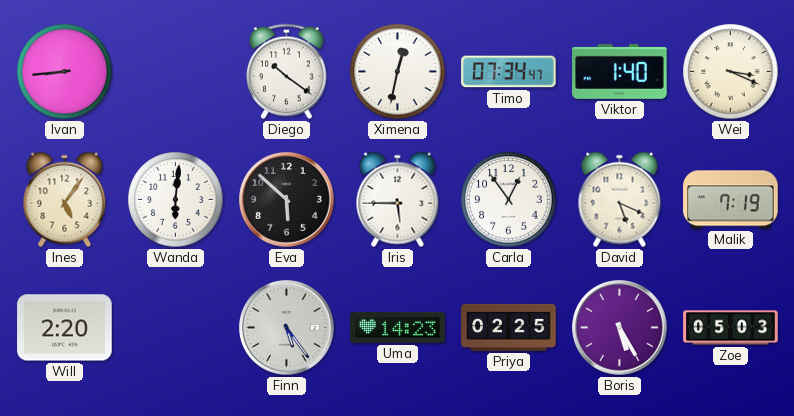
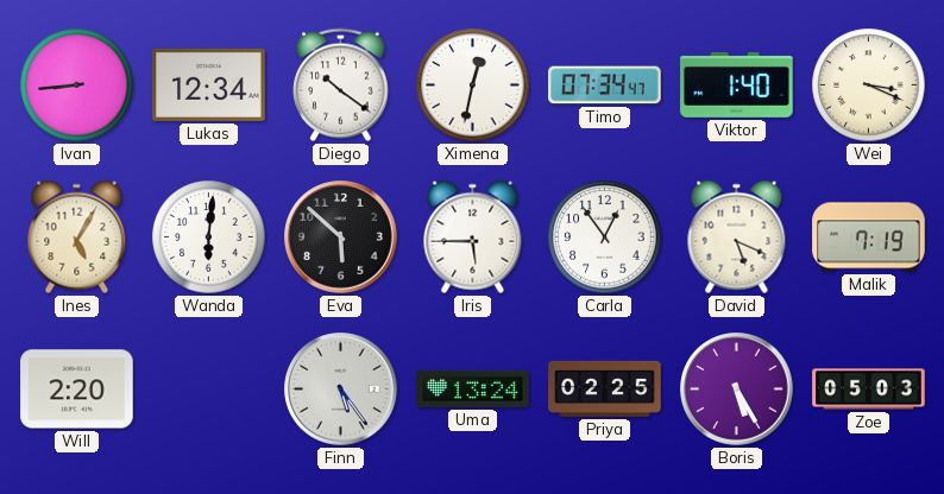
Lukas: none -> 12:34
Ines: 5:06 -> 5:05
Uma: 14:23 -> 13:24
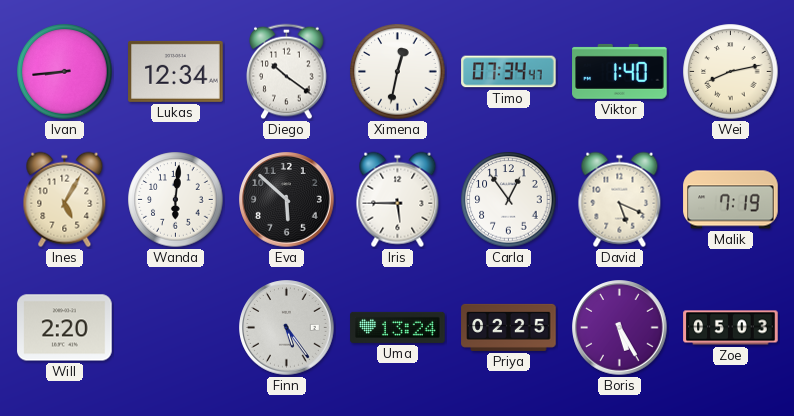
Wei: 3:19 -> 8:13
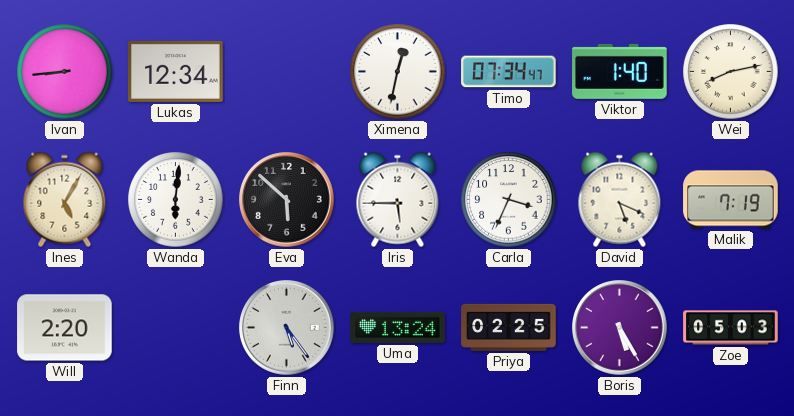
Diego: 10:21 -> none
Carla: 12:54 -> 3:34
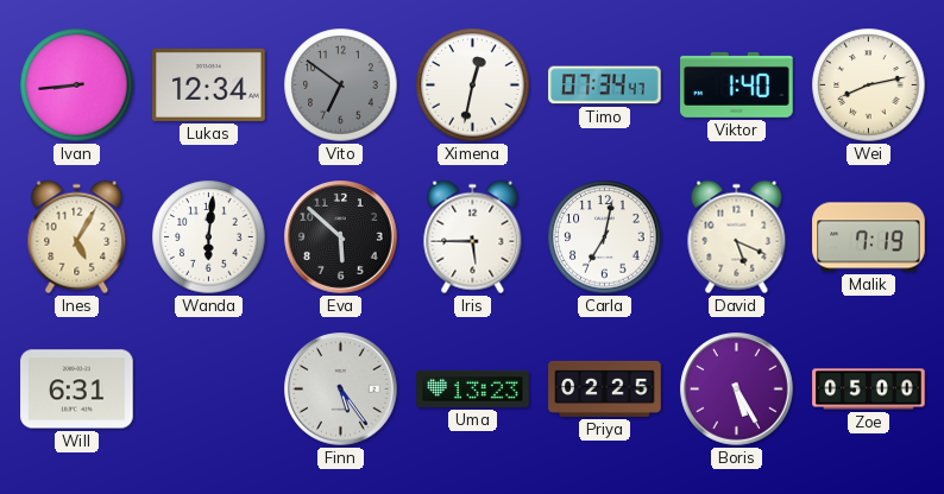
Vito: none -> 6:51
Carla: 3:34 -> 7:02
Will: 2:20 -> 6:31
Uma: 13:24 -> 13:23
Zoe: 05:03 -> 05:00
